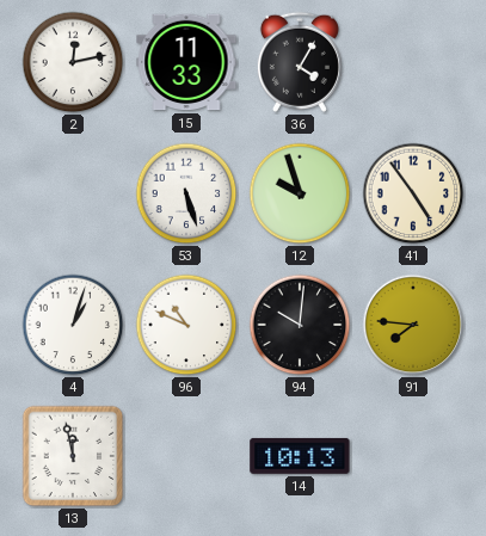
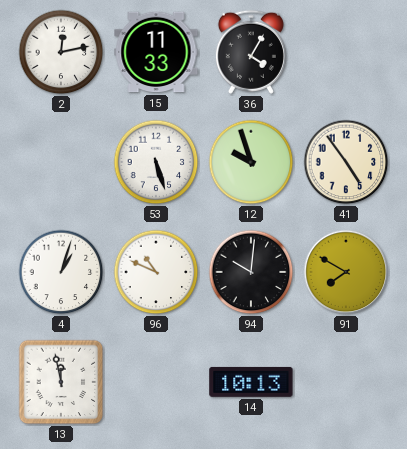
91: 7:46 -> 7:50
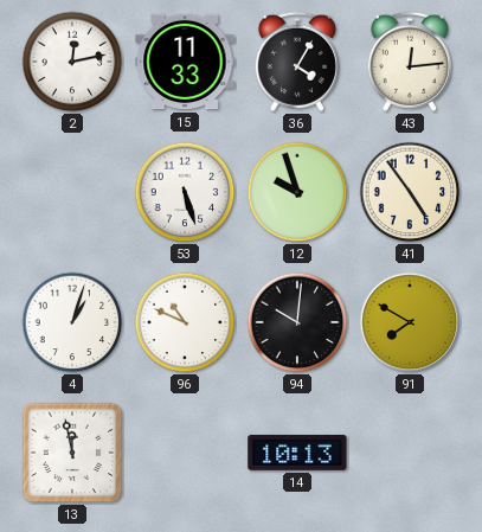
43: none -> 12:14
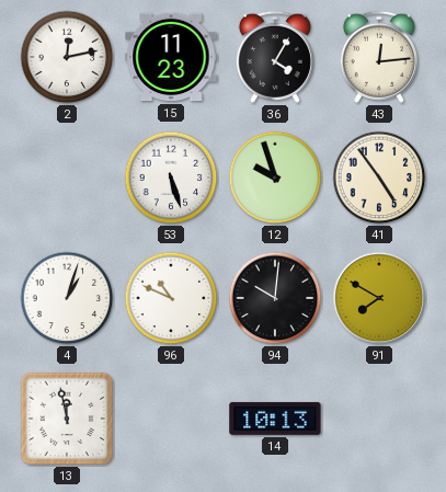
15: 11:33 -> 11:23
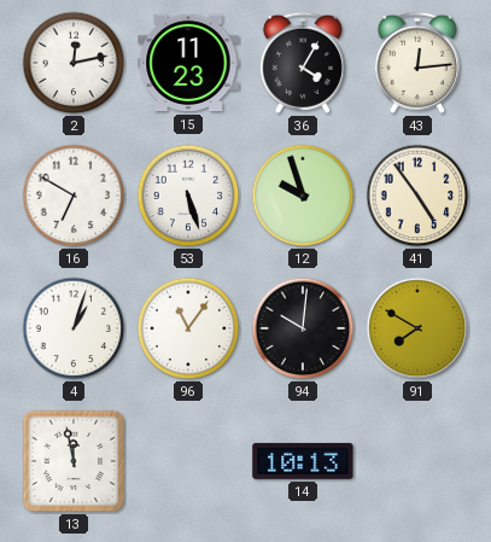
16: none -> 6:50
96: 10:49 -> 11:06
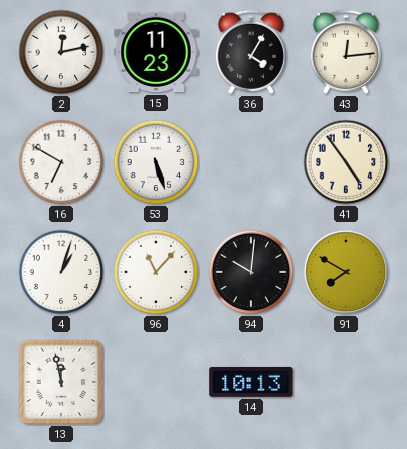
12: 9:57 -> none
96: 11:06 -> 11:07
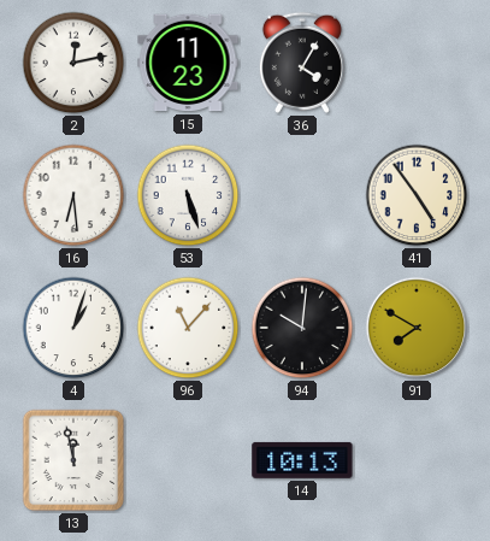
43: 12:14 -> none
16: 6:50 -> 6:29
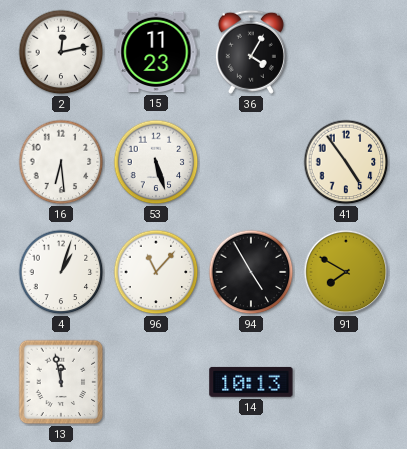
94: 10:01 -> 4:55
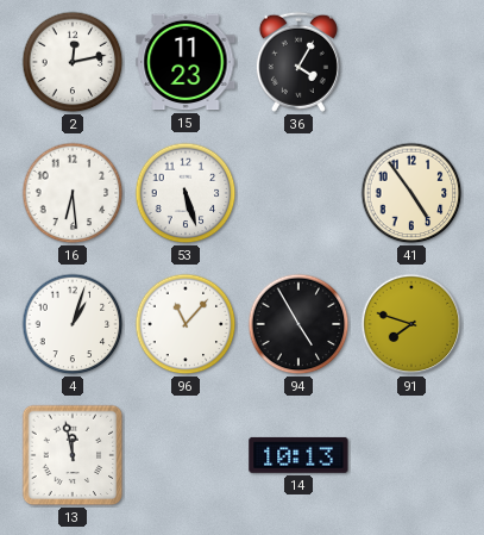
91: 7:50 -> 7:48
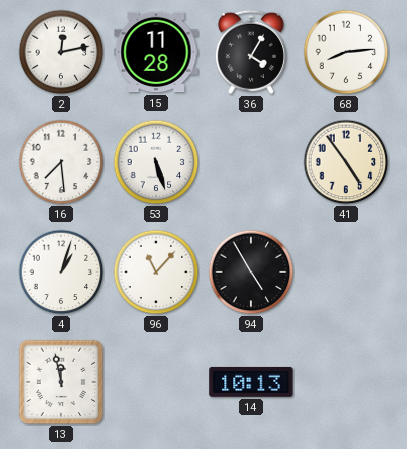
15: 11:23 -> 11:28
68: none -> 8:14
16: 6:29 -> 7:29
91: 7:48 -> none
